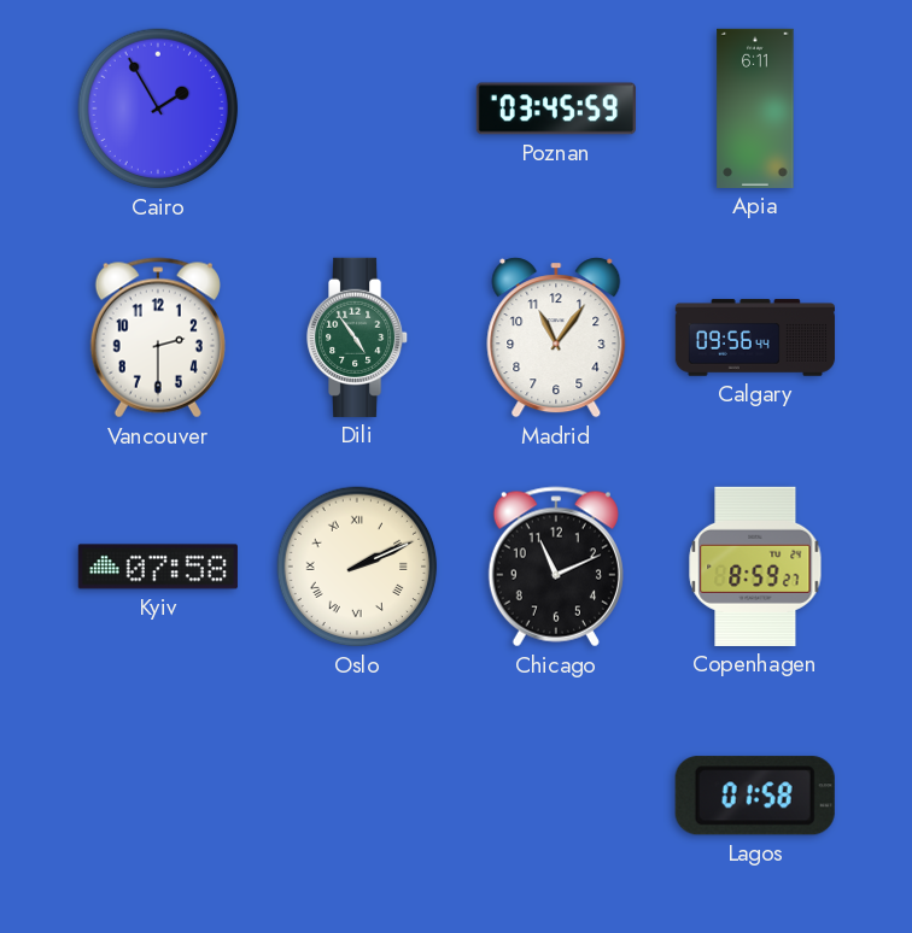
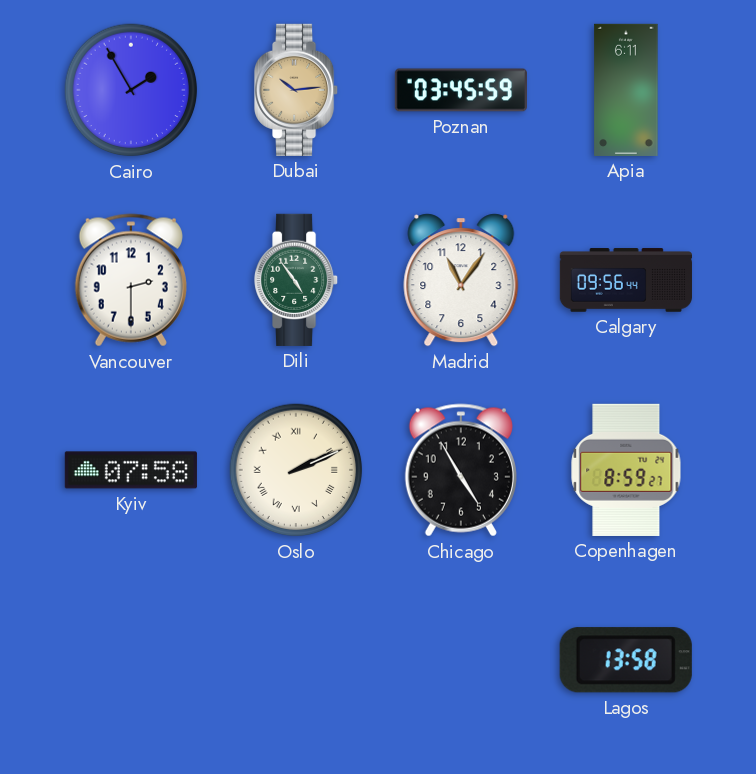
Dubai: none -> 10:14
Chicago: 11:11 -> 4:55
Lagos: 01:58 -> 13:58
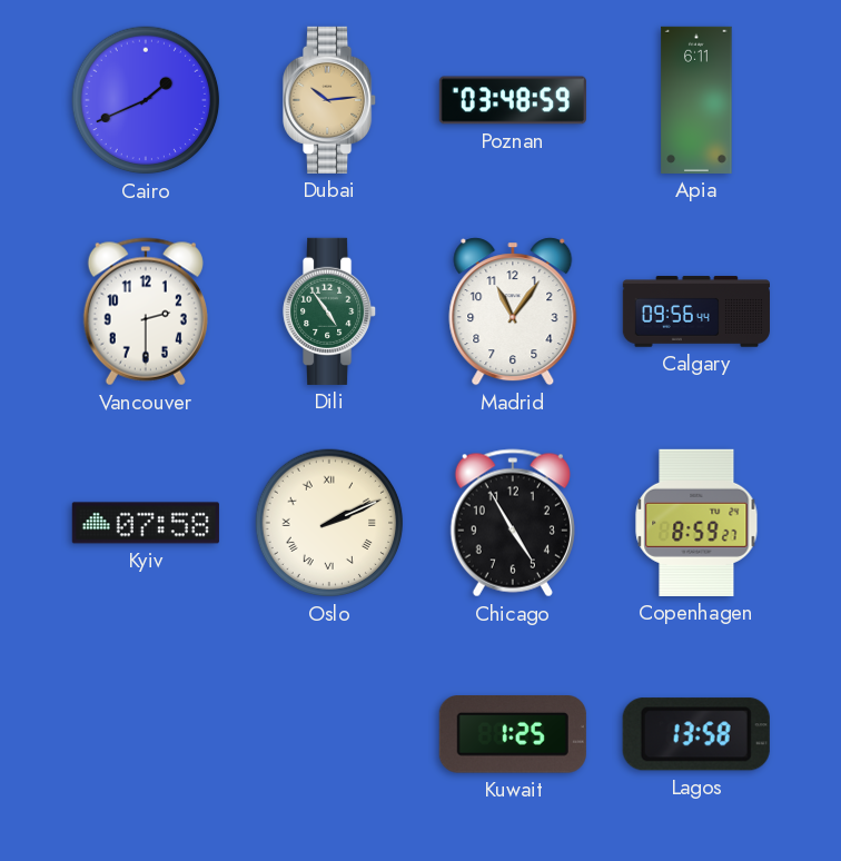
Cairo: 1:55 -> 1:41
Poznan: 03:45 -> 03:48
Kuwait: none -> 1:25
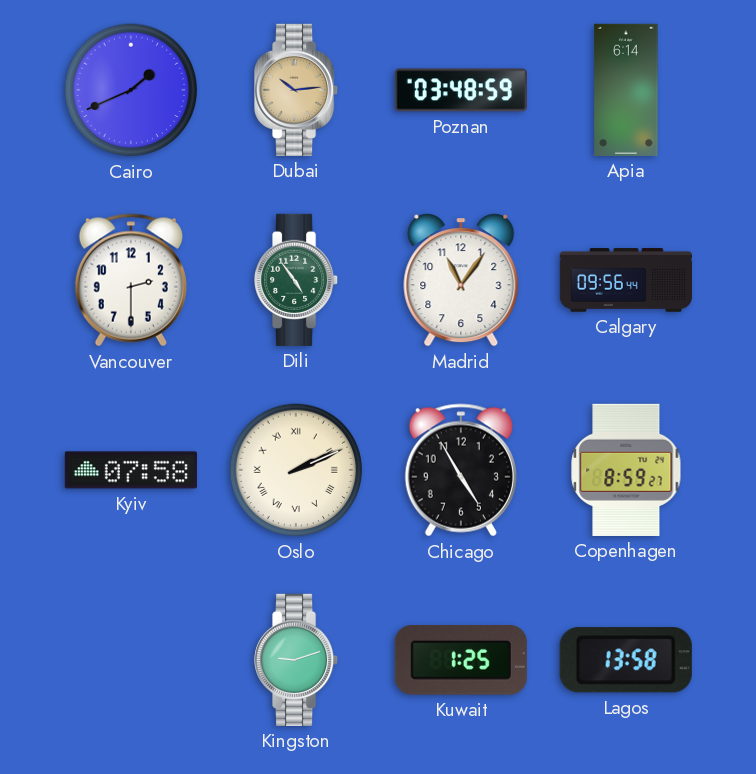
Apia: 6:11 -> 6:14
Kingston: none -> 9:12
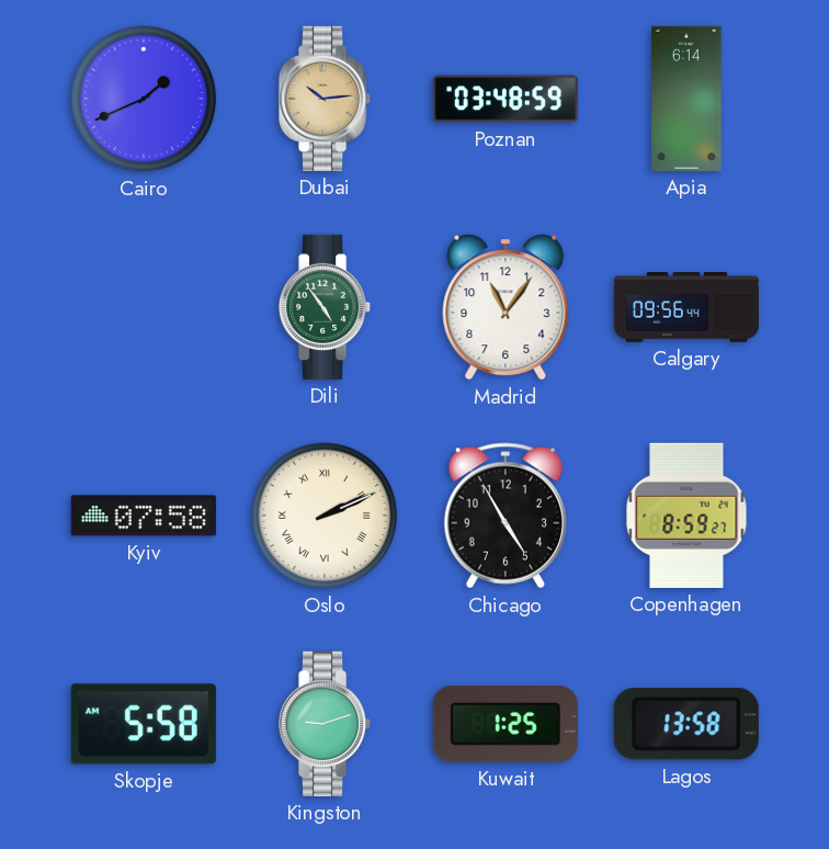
Vancouver: 2:30 -> none
Skopje: none -> 5:58
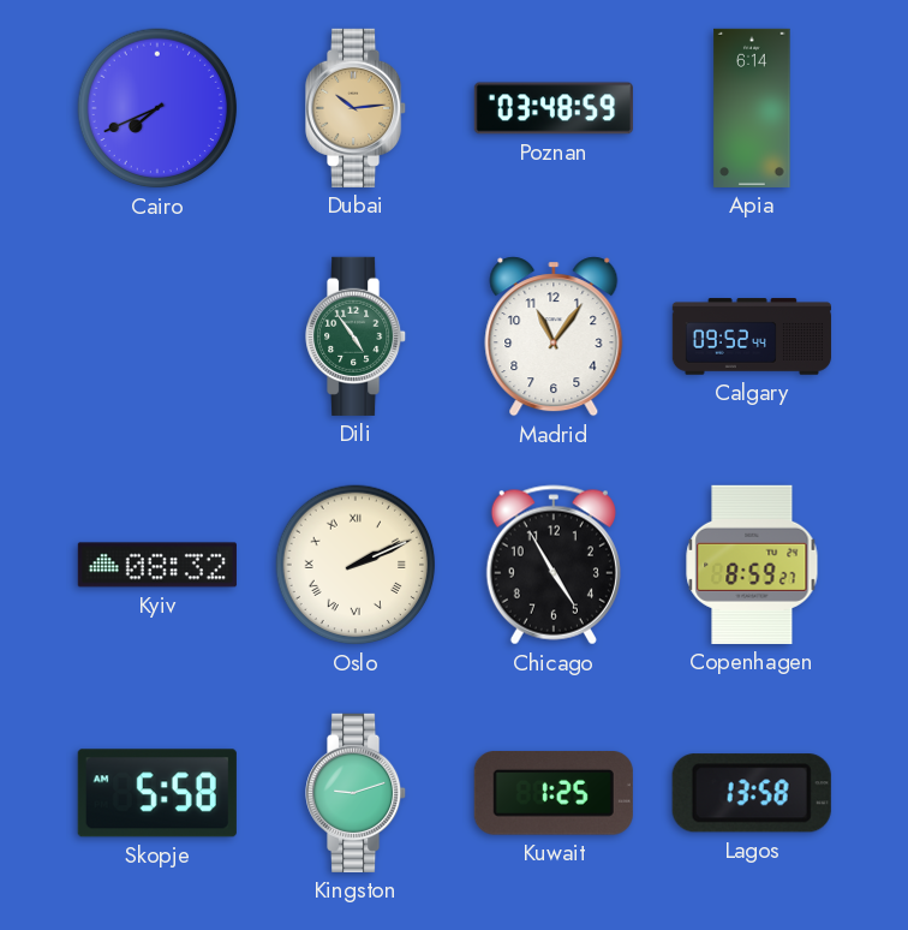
Cairo: 1:41 -> 7:41
Calgary: 09:56 -> 09:52
Kyiv: 07:58 -> 08:32
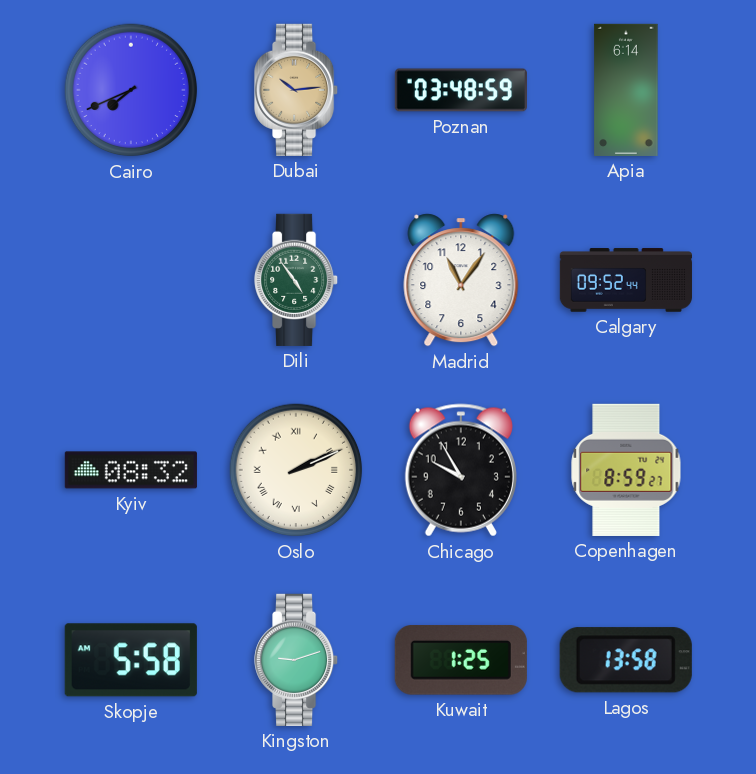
Chicago: 4:55 -> 9:55
